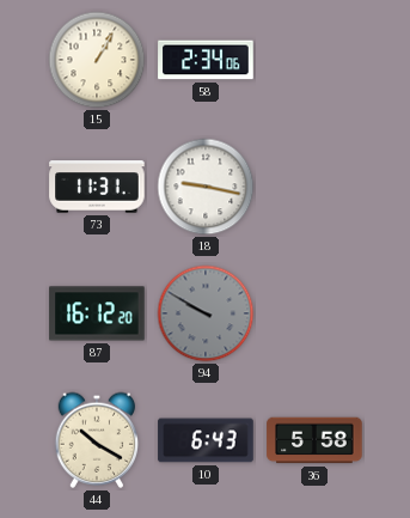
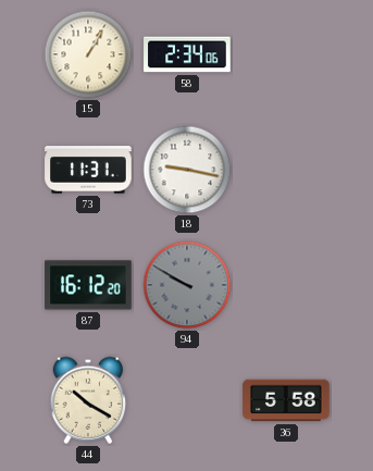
10: 6:43 -> none
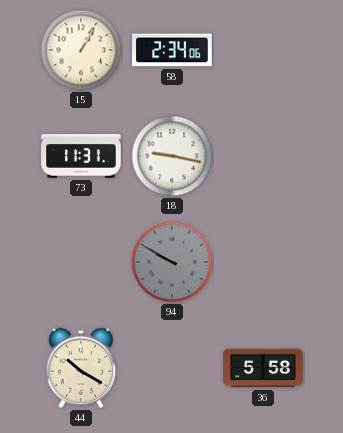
87: 16:12 -> none
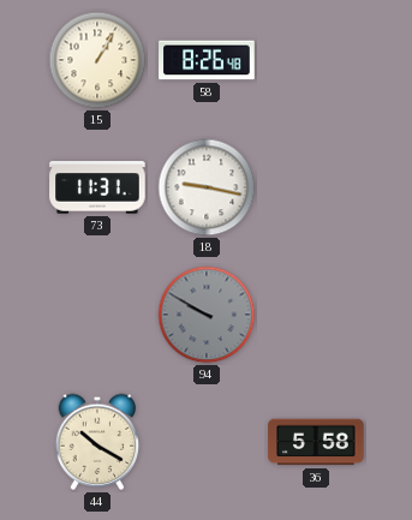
58: 2:34 -> 8:26
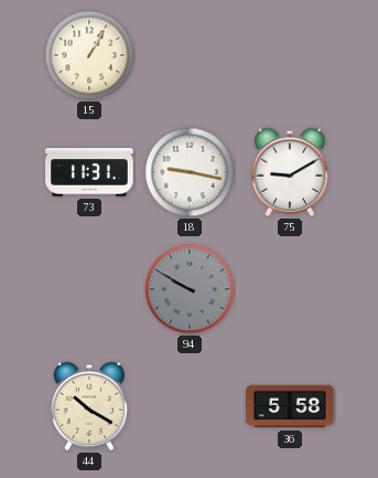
58: 8:26 -> none
75: none -> 9:10
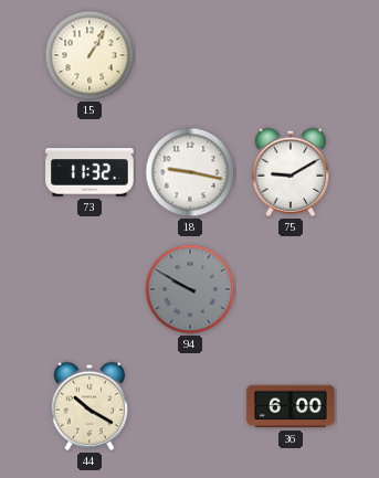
73: 11:31 -> 11:32
36: 5:58 -> 6:00
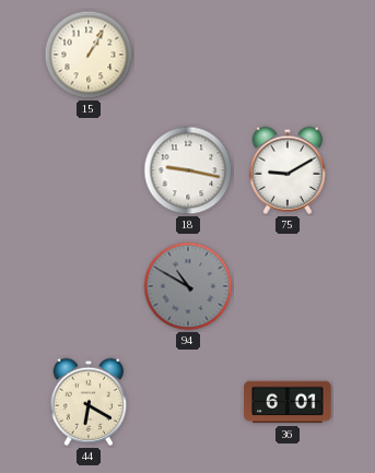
73: 11:32 -> none
94: 9:50 -> 10:50
44: 10:20 -> 6:20
36: 6:00 -> 6:01
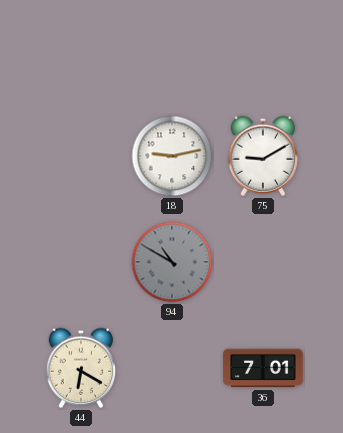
15: 1:05 -> none
18: 9:17 -> 9:13
36: 6:01 -> 7:01
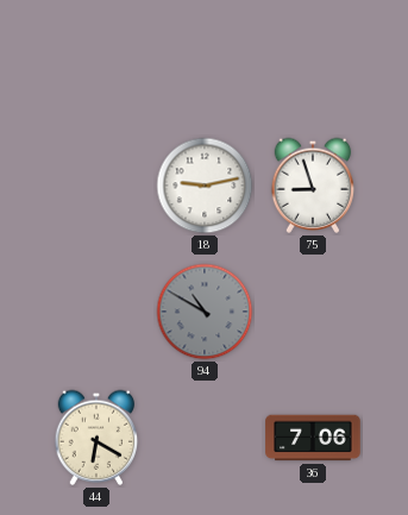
75: 9:10 -> 8:57
36: 7:01 -> 7:06
